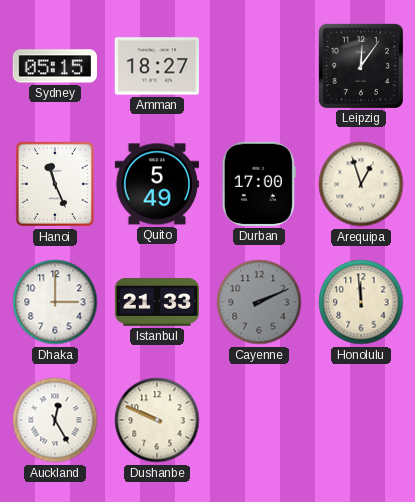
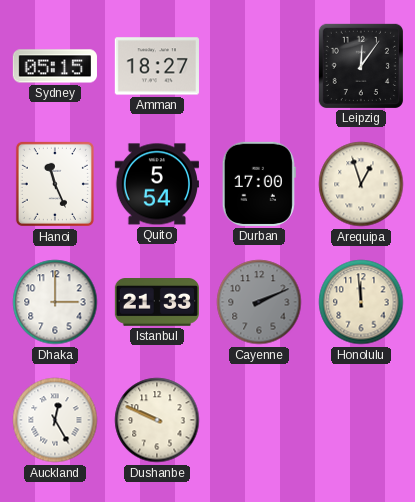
Quito: 5:49 -> 5:54
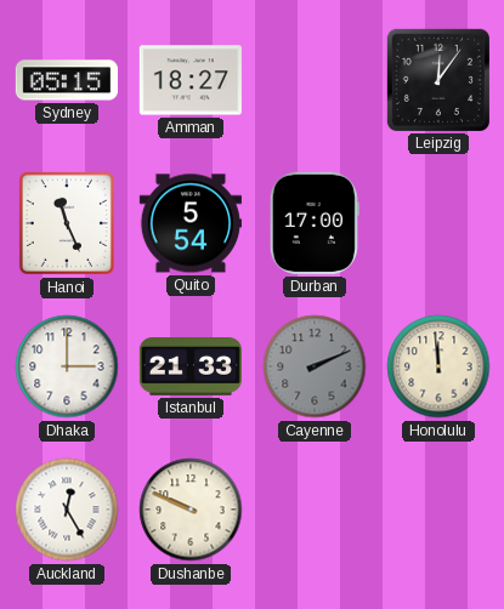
Arequipa: 12:57 -> none
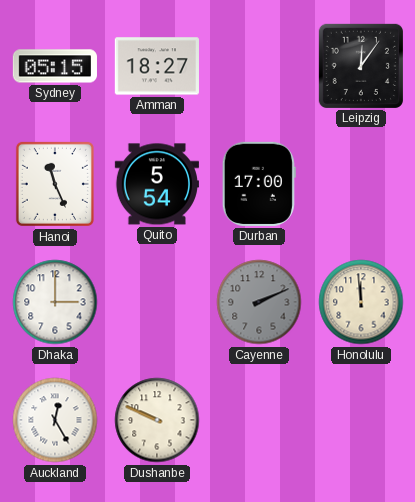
Istanbul: 21:33 -> none
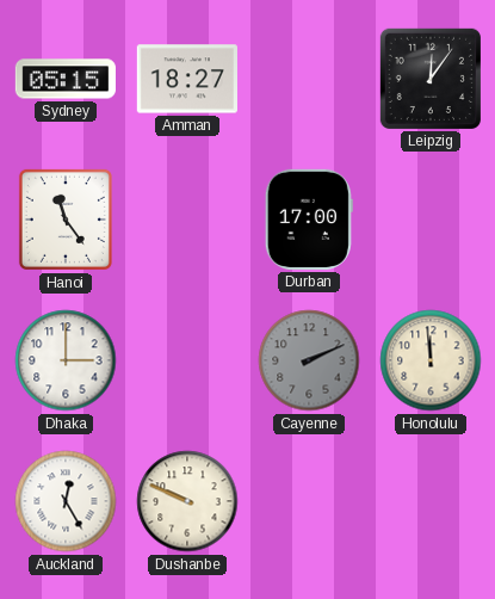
Hanoi: 11:26 -> 11:24
Quito: 5:54 -> none
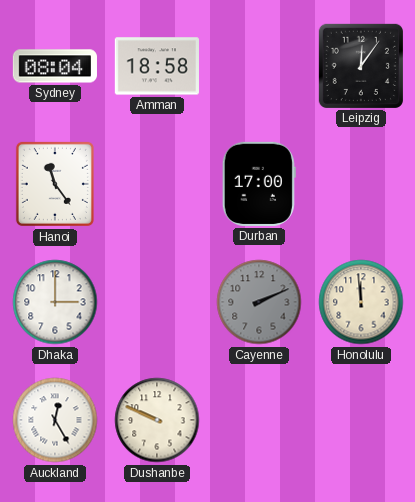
Sydney: 05:15 -> 08:04
Amman: 18:27 -> 18:58
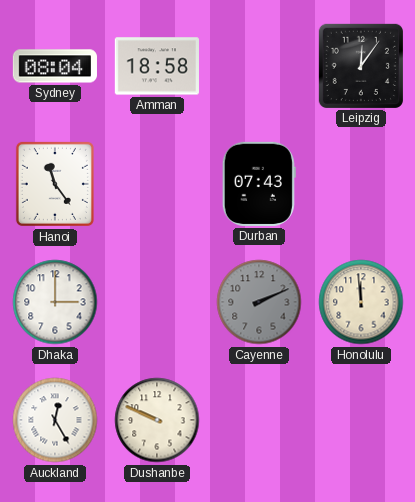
Durban: 17:00 -> 07:43
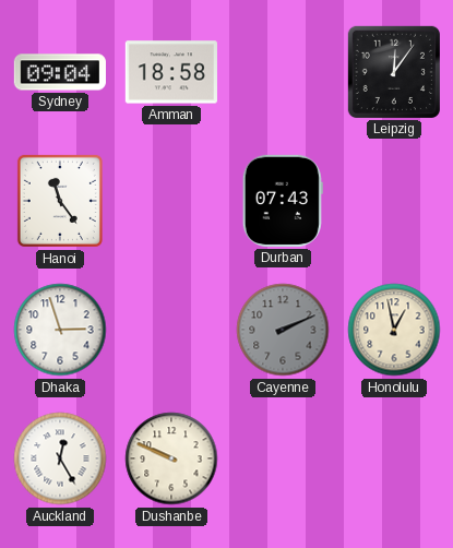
Sydney: 08:04 -> 09:04
Dhaka: 3:00 -> 2:57
Honolulu: 11:59 -> 12:58
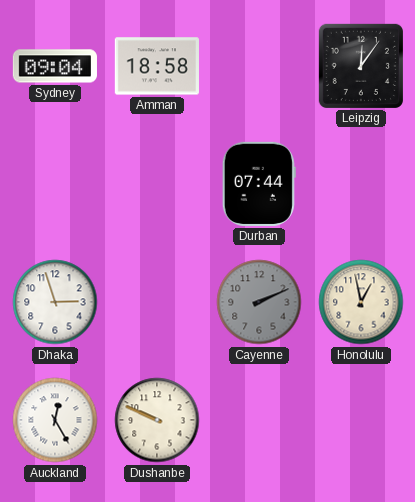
Hanoi: 11:24 -> none
Durban: 07:43 -> 07:44
